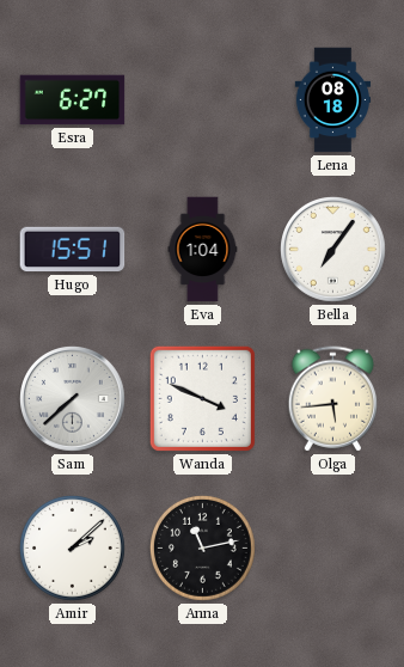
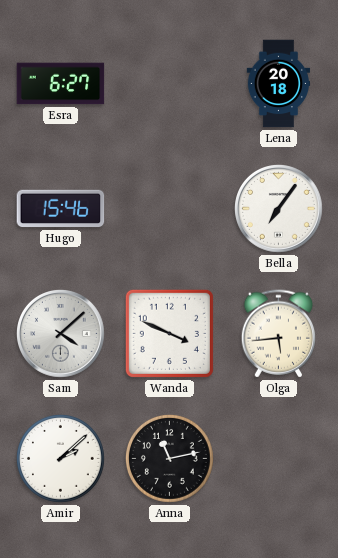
Lena: 08:18 -> 20:18
Hugo: 15:51 -> 15:46
Eva: 1:04 -> none
Sam: 7:38 -> 4:08
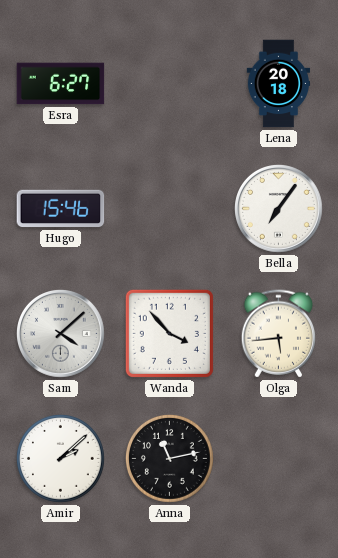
Wanda: 3:49 -> 3:53
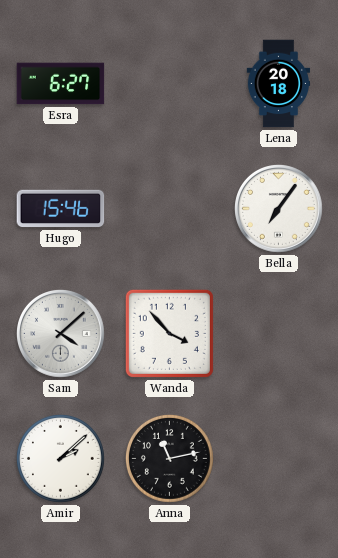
Olga: 5:44 -> none
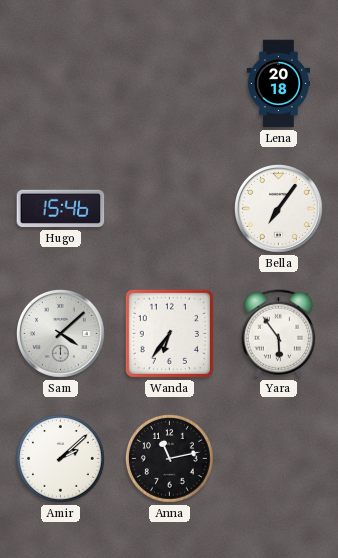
Esra: 6:27 -> none
Wanda: 3:53 -> 6:36
Yara: none -> 5:54
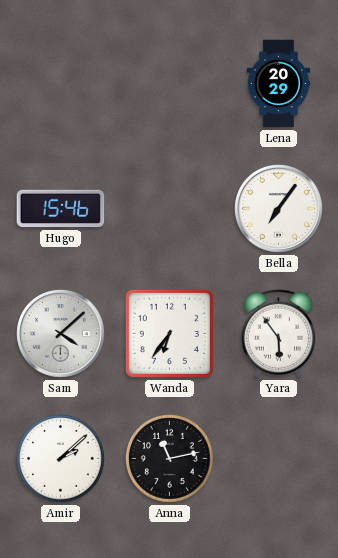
Lena: 20:18 -> 20:29
